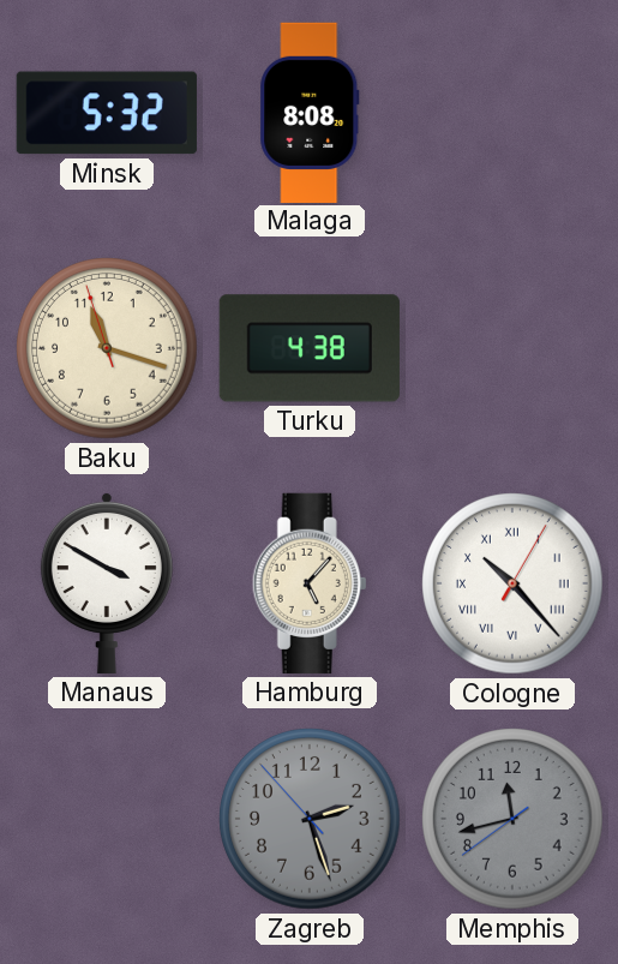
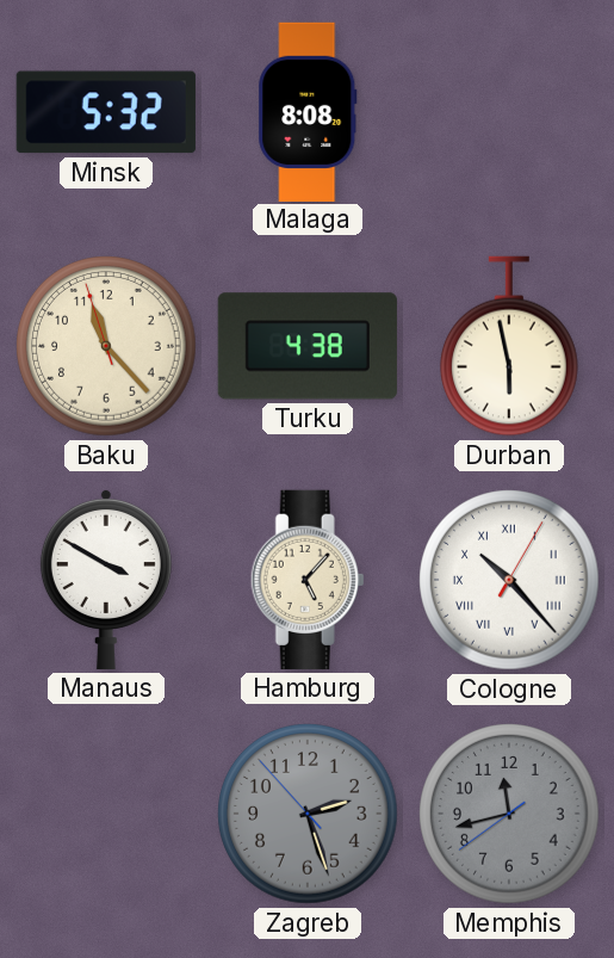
Baku: 11:17 -> 11:22
Durban: none -> 5:58
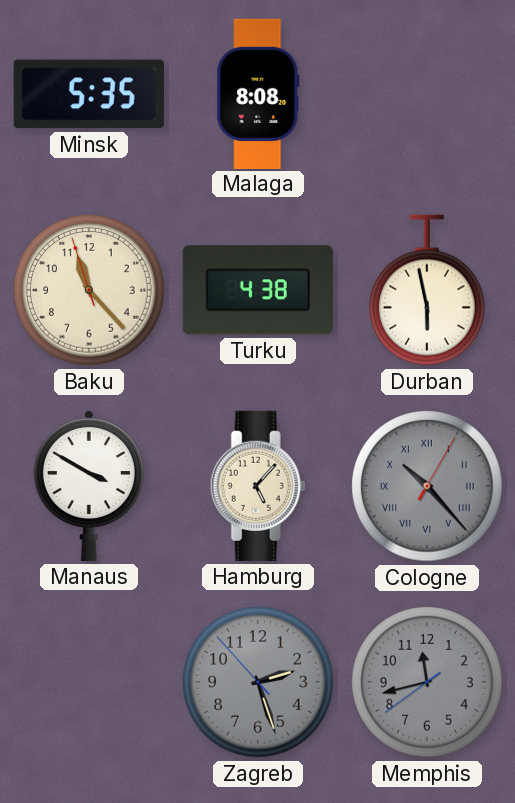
Minsk: 5:32 -> 5:35
Cologne dial: white -> grey
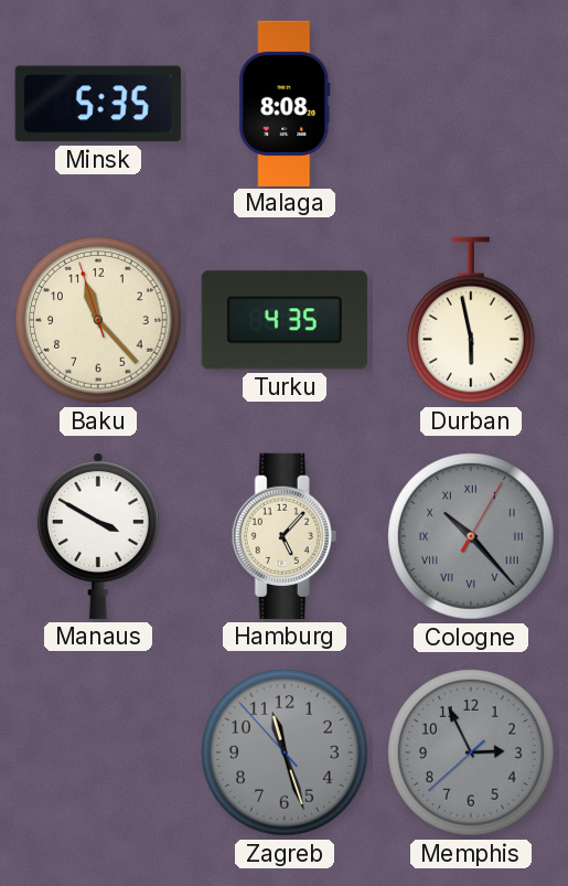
Turku: 4:38 -> 4:35
Zagreb: 2:26 -> 11:26
Memphis: 11:42 -> 2:55
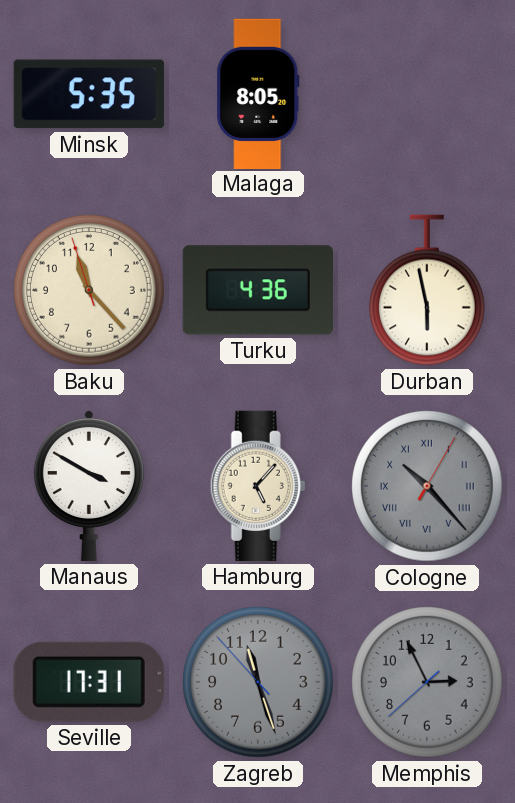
Malaga: 8:08 -> 8:05
Turku: 4:35 -> 4:36
Seville: none -> 17:31
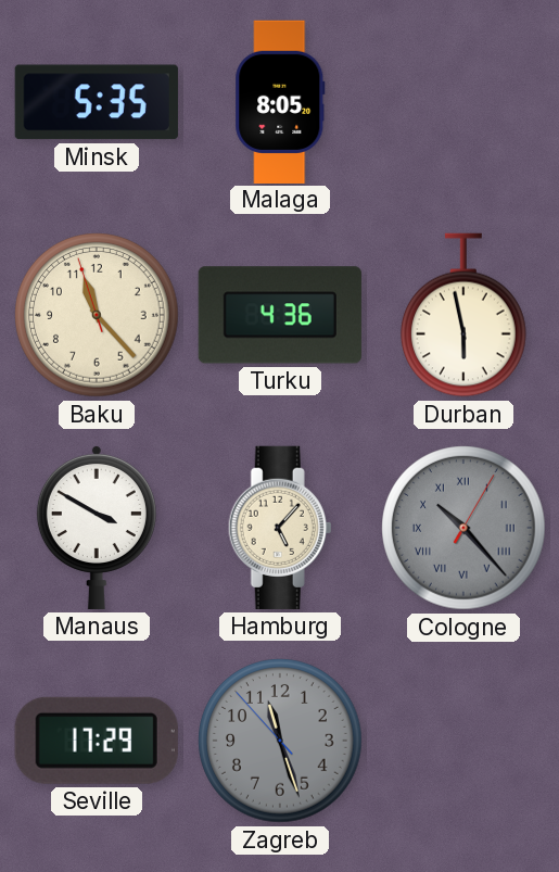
Seville: 17:31 -> 17:29
Memphis: 2:55 -> none
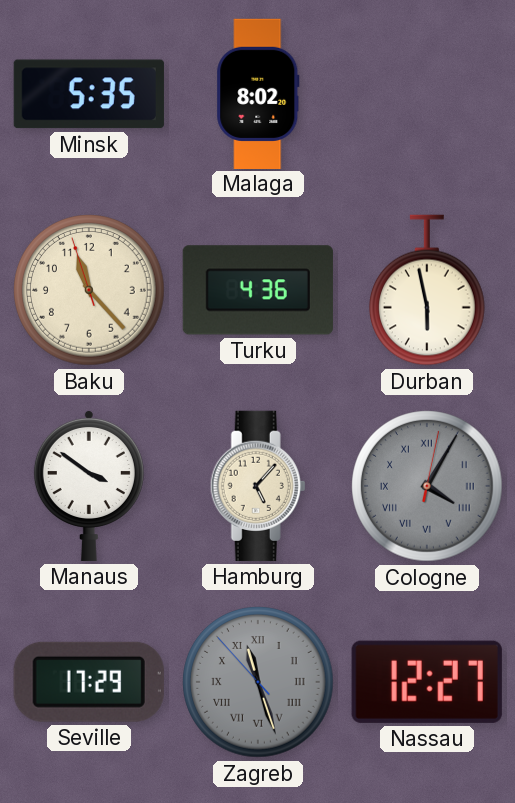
Malaga: 8:05 -> 8:02
Manaus: 3:50 -> 3:51
Cologne: 10:23 -> 4:05
Zagreb numerals: Arabic -> Roman
Nassau: none -> 12:27
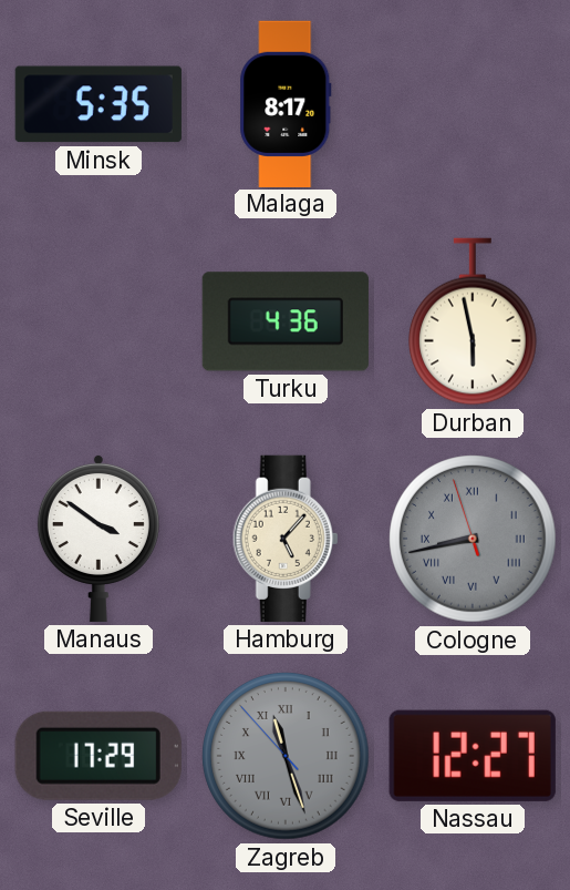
Malaga: 8:02 -> 8:17
Baku: 11:22 -> none
Cologne: 4:05 -> 8:42
